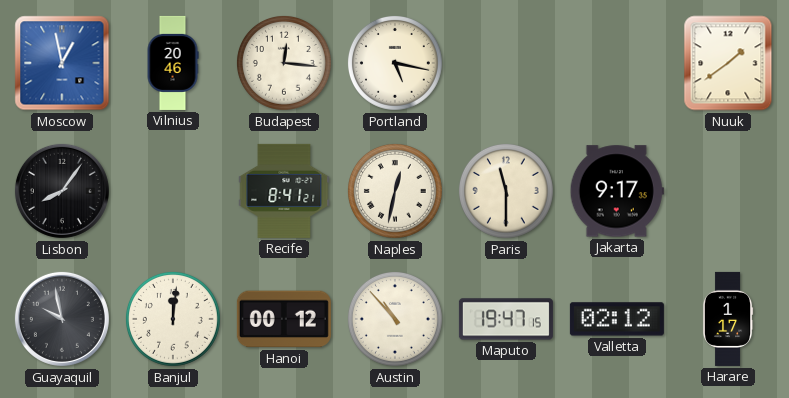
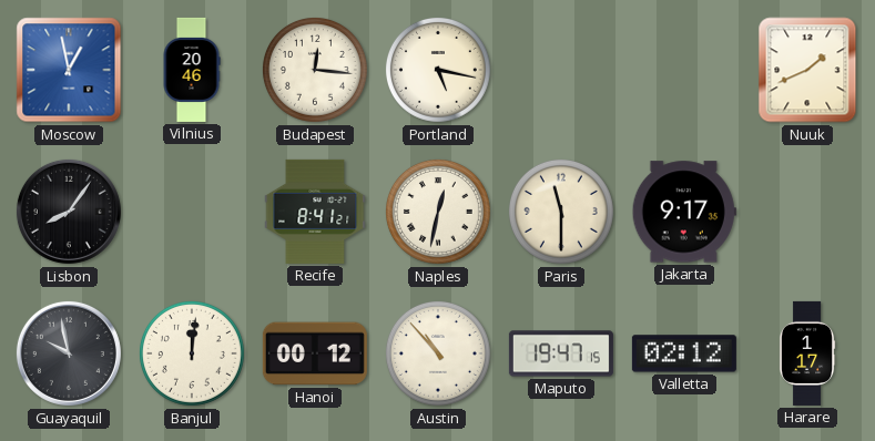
Nuuk: 1:39 -> 1:41
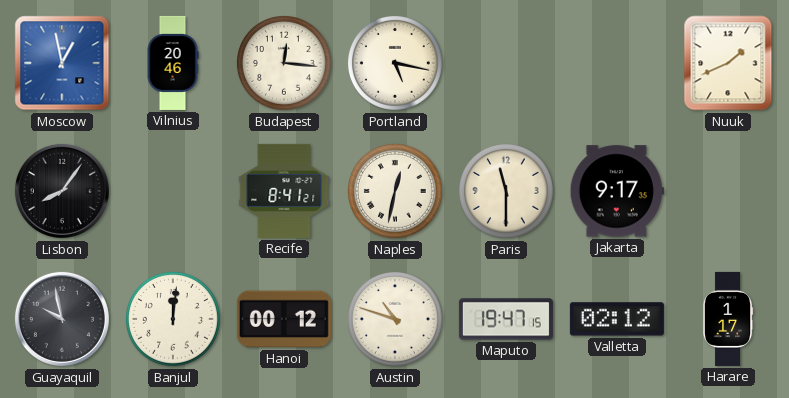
Austin: 10:53 -> 10:48
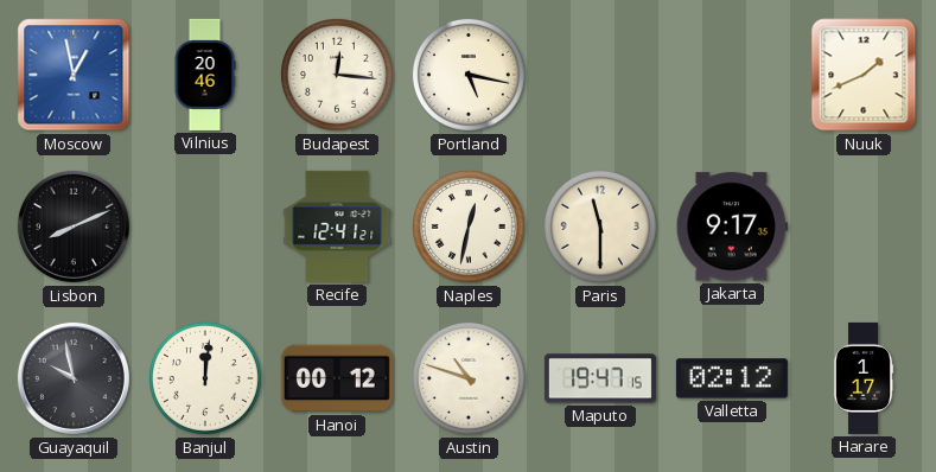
Lisbon: 8:06 -> 8:11
Recife: 8:41 -> 12:41
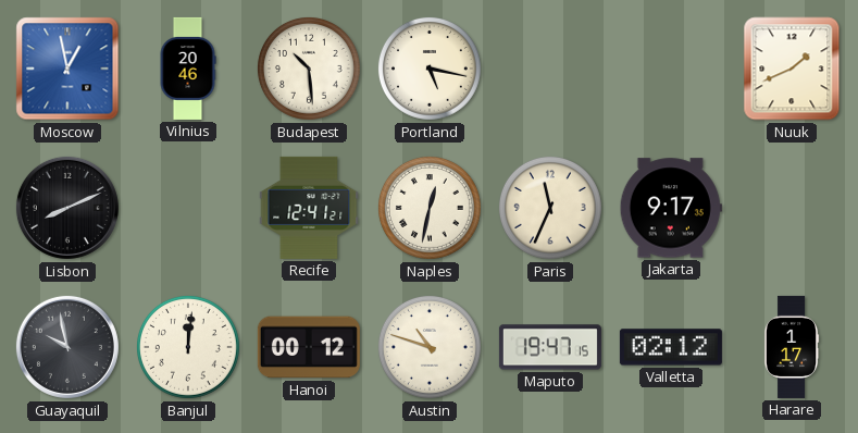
Budapest: 12:16 -> 10:29
Paris: 11:30 -> 11:34
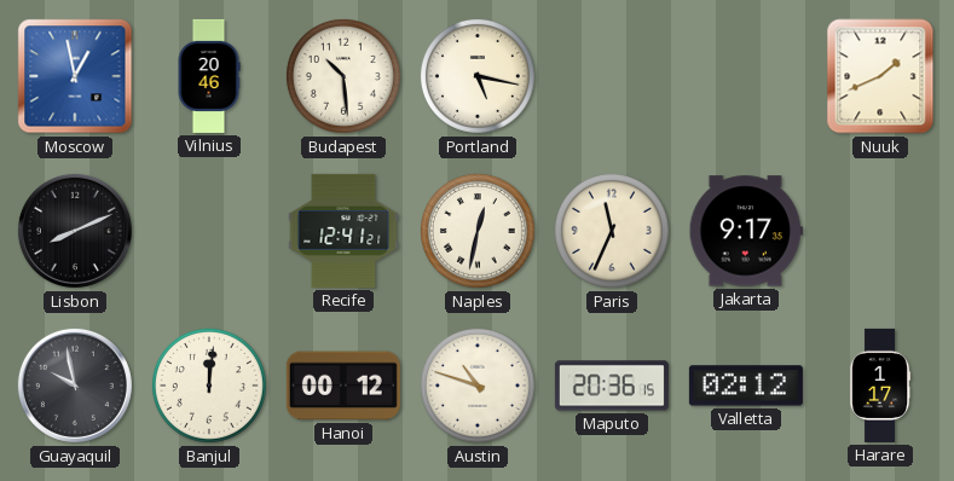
Maputo: 19:47 -> 20:36
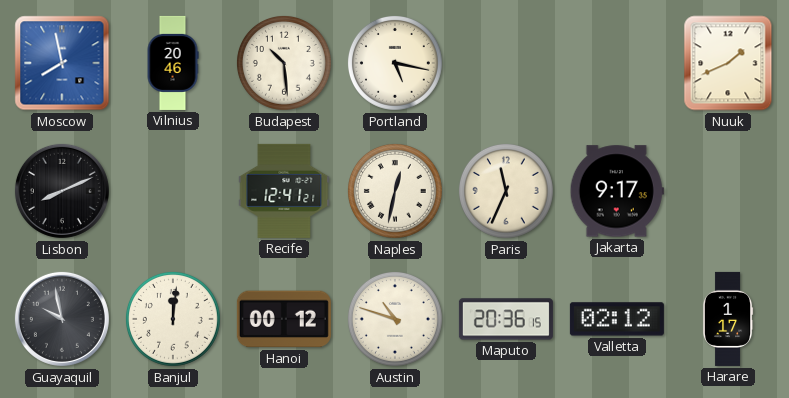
Moscow: 12:58 -> 7:58
